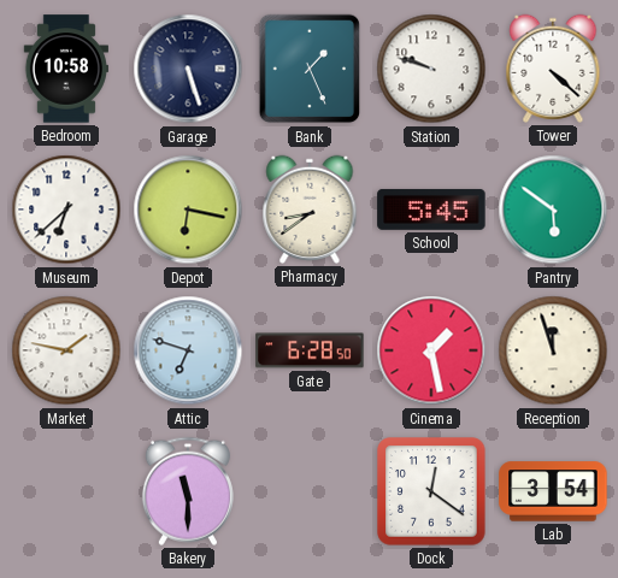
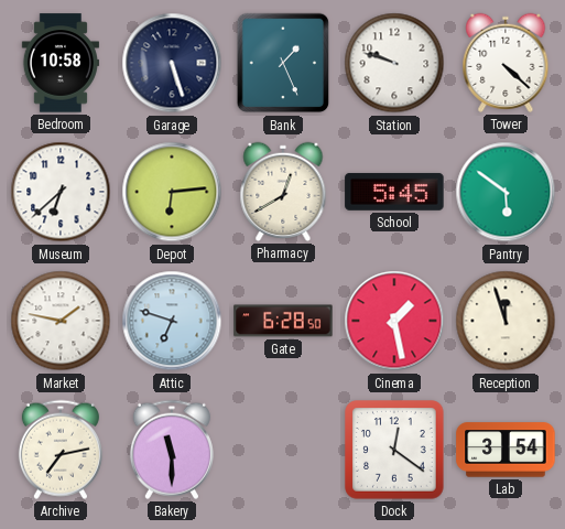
Depot: 6:17 -> 6:14
Pharmacy: 8:39 -> 12:40
Archive: none -> 7:13
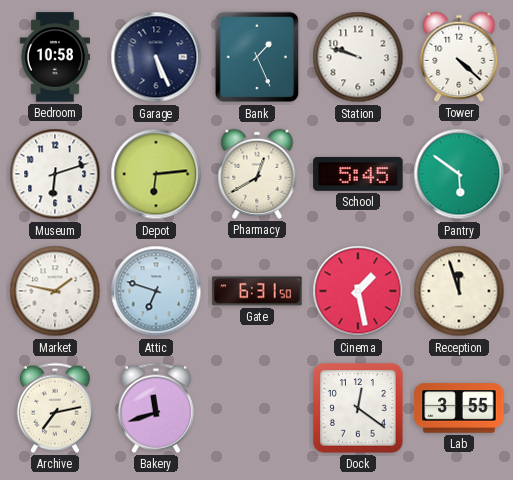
Garage: 5:27 -> 5:26
Museum: 6:38 -> 6:12
Gate: 6:28 -> 6:31
Bakery: 11:30 -> 11:42
Lab: 3:54 -> 3:55
